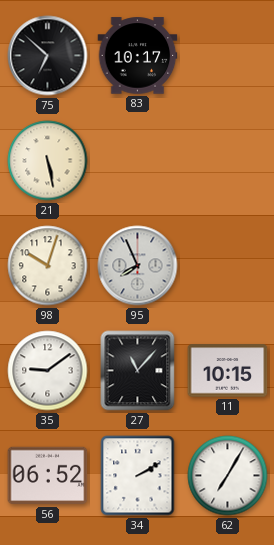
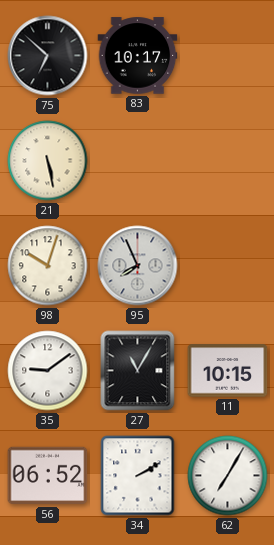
27: 11:07 -> 11:05
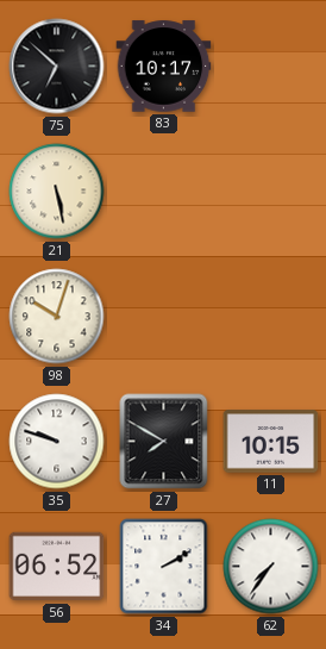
95: 7:56 -> none
35: 9:09 -> 9:48
27: 11:05 -> 7:50
62: 7:05 -> 7:36
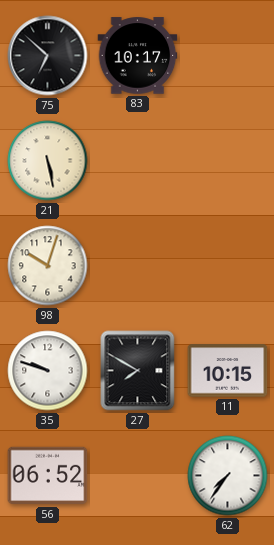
34: 2:10 -> none
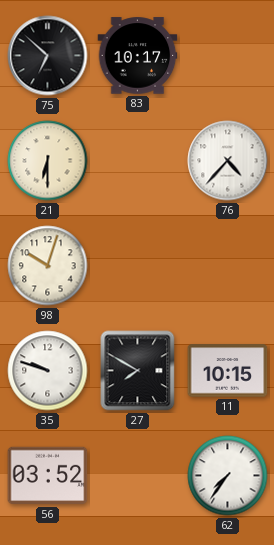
21: 5:28 -> 6:30
76: none -> 4:37
56: 06:52 -> 03:52
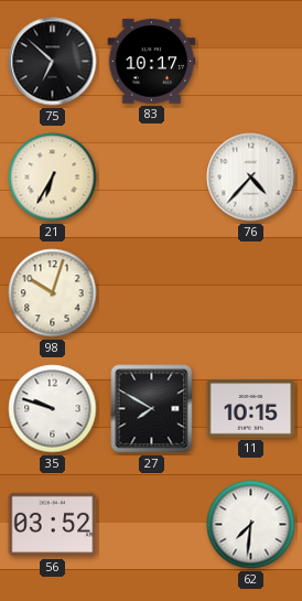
21: 6:30 -> 6:35
62: 7:36 -> 7:31
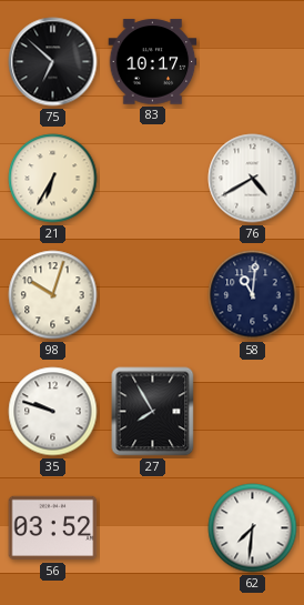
76: 4:37 -> 4:40
58: none -> 11:01
27: 7:50 -> 7:55
11: 10:15 -> none
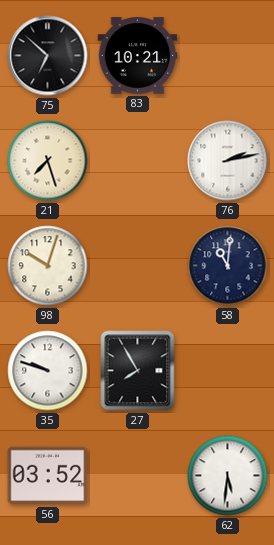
83: 10:17 -> 10:21
21: 6:35 -> 7:27
76: 4:40 -> 2:13
62: 7:31 -> 5:31
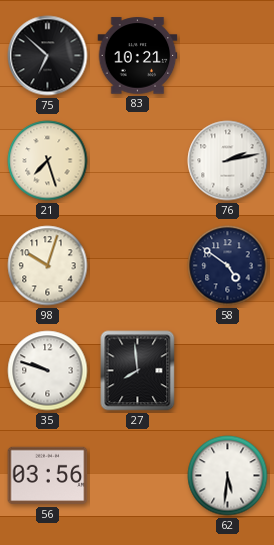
58: 11:01 -> 4:51
27: 7:55 -> 7:59
56: 03:52 -> 03:56
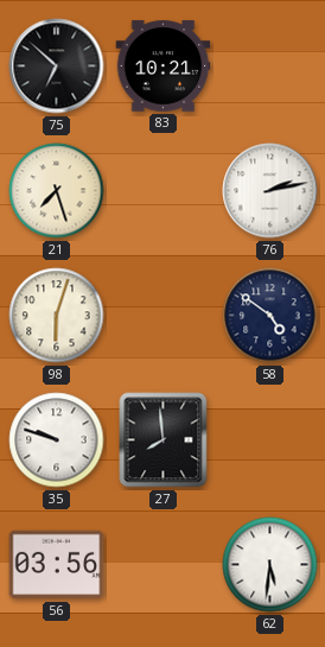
98: 10:03 -> 6:03
